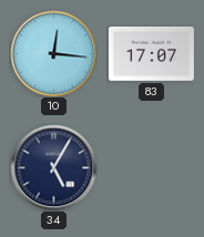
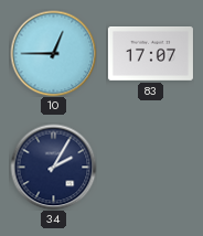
10: 12:16 -> 12:45
34: 5:05 -> 2:05
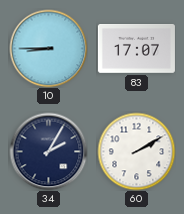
10: 12:45 -> 8:45
60: none -> 2:10
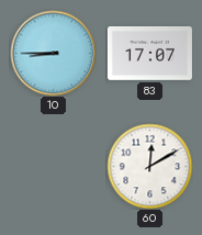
34: 2:05 -> none
60: 2:10 -> 12:10
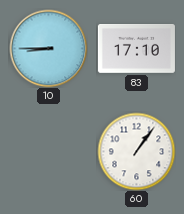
83: 17:07 -> 17:10
60: 12:10 -> 1:06
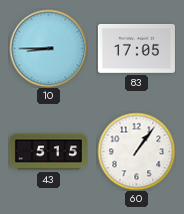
83: 17:10 -> 17:05
43: none -> 5:15
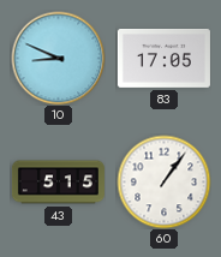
10: 8:45 -> 8:49
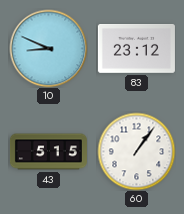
83: 17:05 -> 23:12
